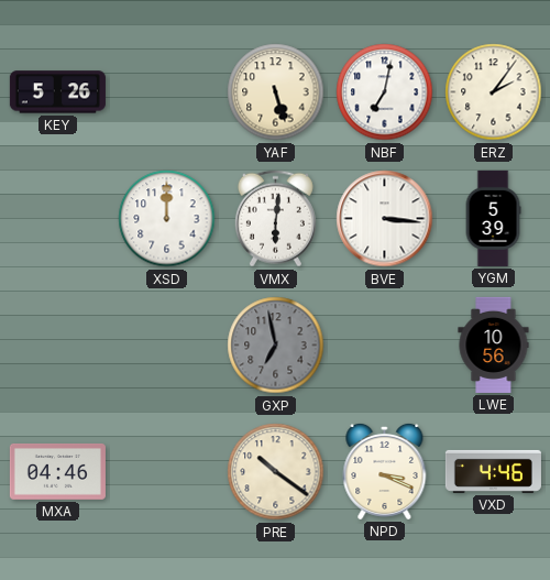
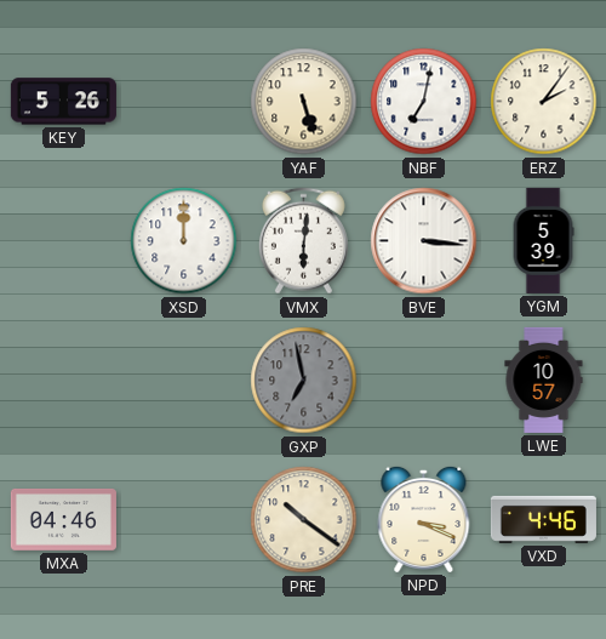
LWE: 10:56 -> 10:57
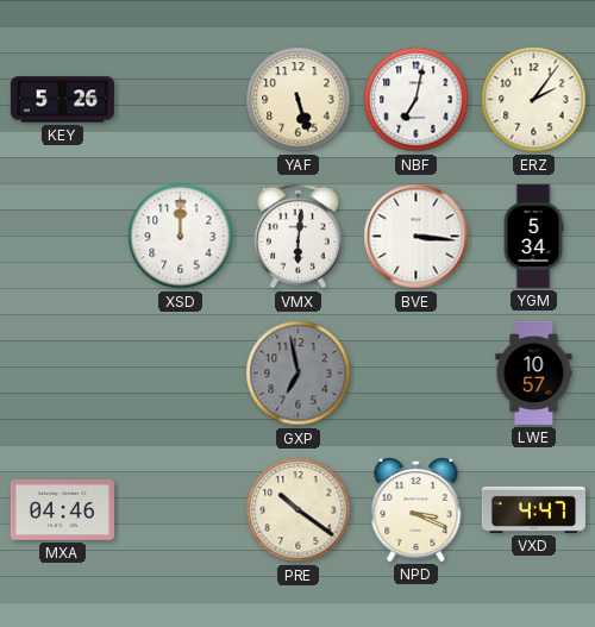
YGM: 5:39 -> 5:34
VXD: 4:46 -> 4:47
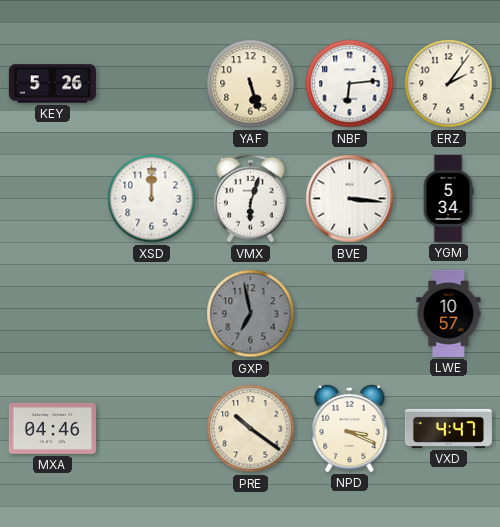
NBF: 7:02 -> 6:14
VMX: 6:01 -> 6:03
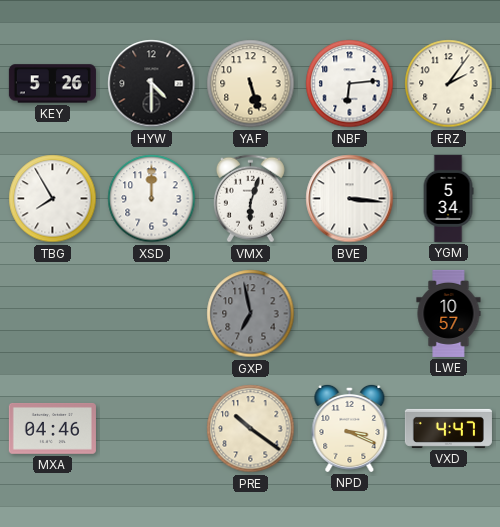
HYW: none -> 4:30
TBG: none -> 7:55
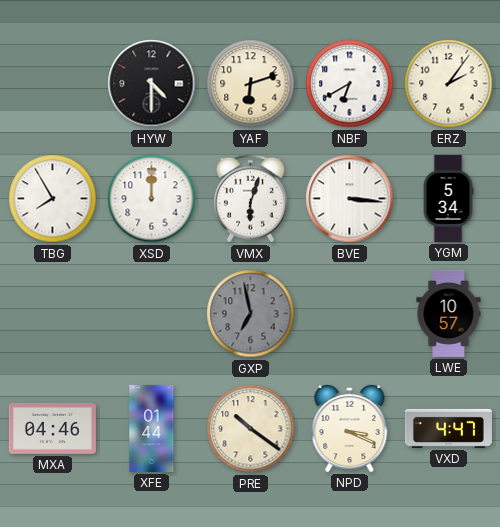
KEY: 5:26 -> none
YAF: 5:27 -> 6:12
NBF: 6:14 -> 6:40
XFE: none -> 01:44
